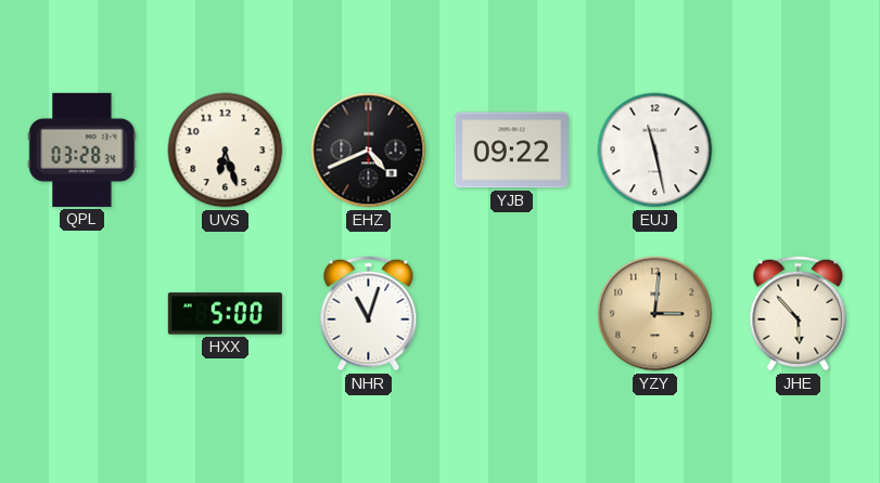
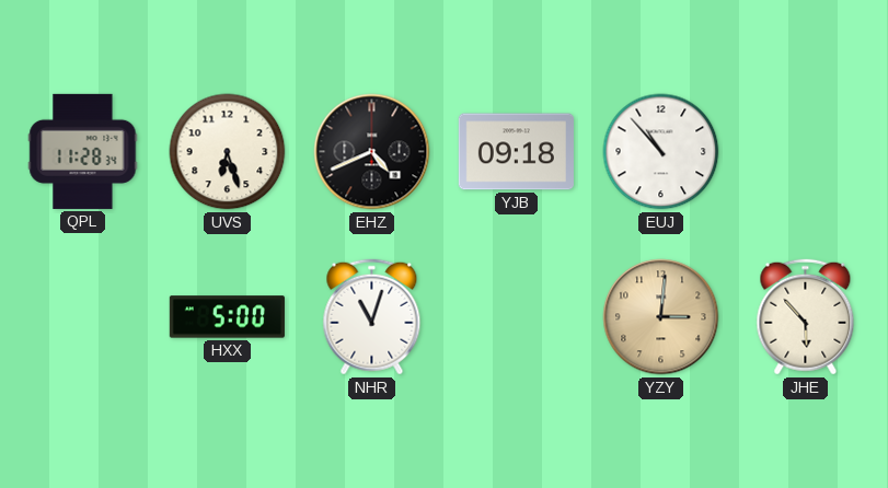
QPL: 03:28 -> 11:28
YJB: 09:22 -> 09:18
EUJ: 11:28 -> 10:53
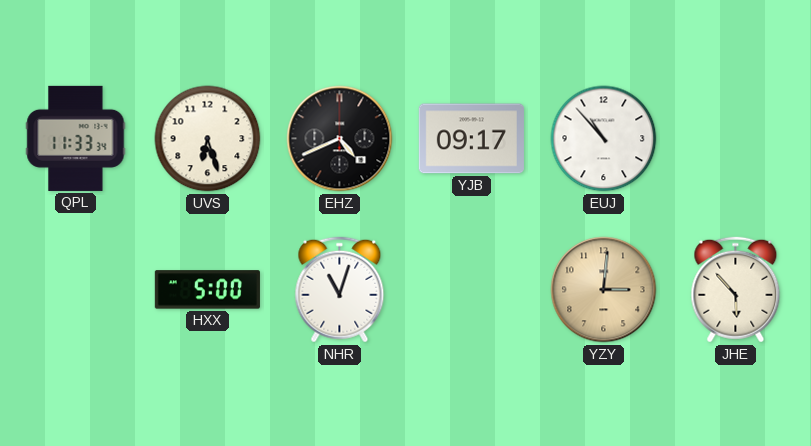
QPL: 11:28 -> 11:33
YJB: 09:18 -> 09:17
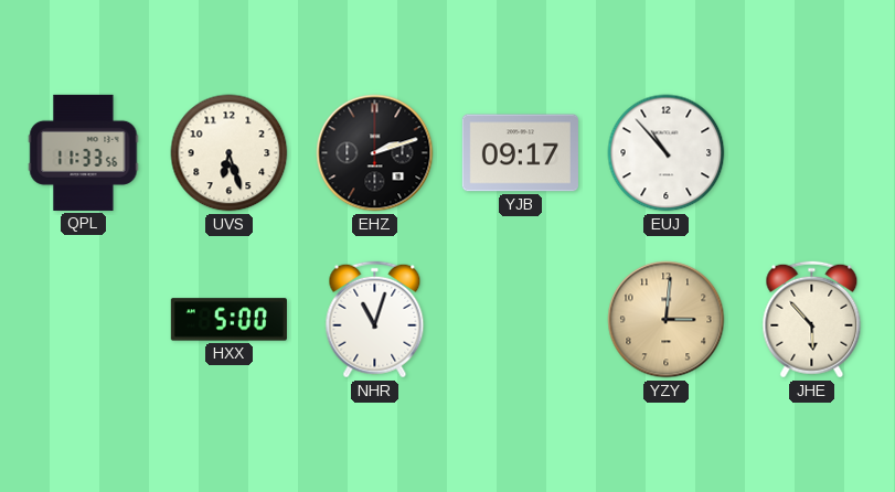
QPL: 11:33:34 -> 11:33:56
EHZ: 4:41 -> 2:12
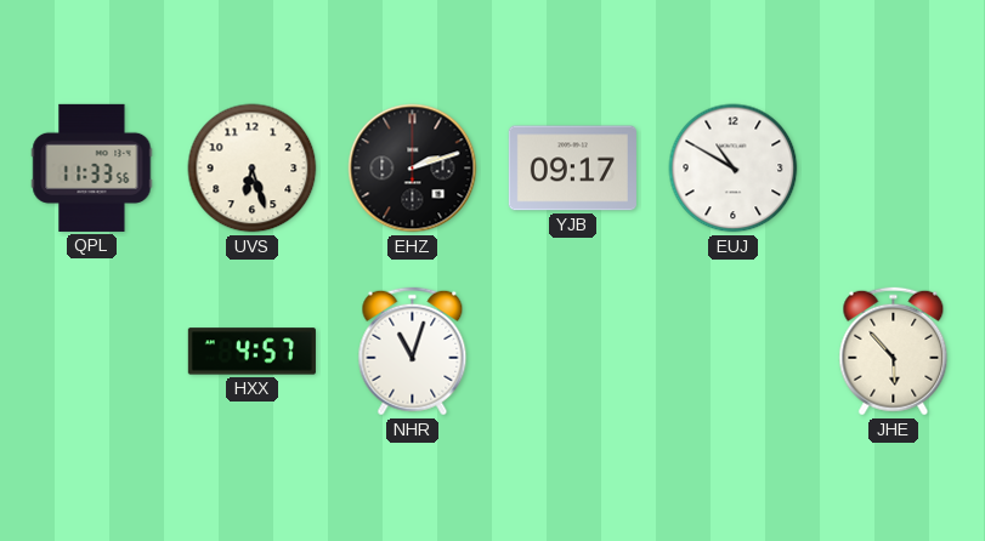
EUJ: 10:53 -> 10:50
HXX: 5:00 -> 4:57
YZY: 3:01 -> none
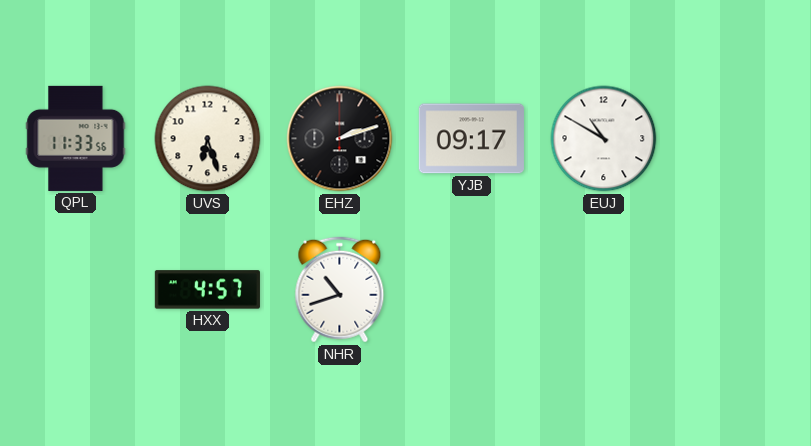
NHR: 11:03 -> 10:42
JHE: 5:53 -> none
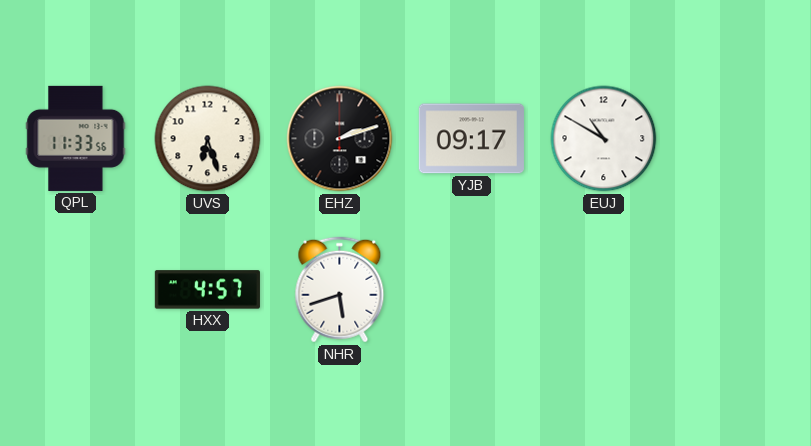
NHR: 10:42 -> 5:42
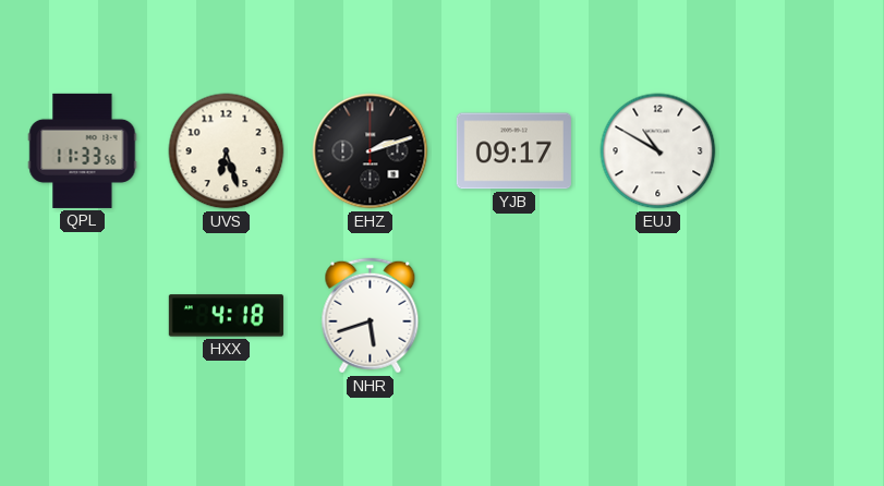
HXX: 4:57 -> 4:18
